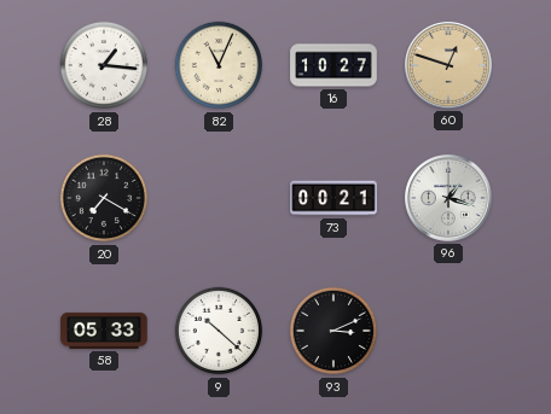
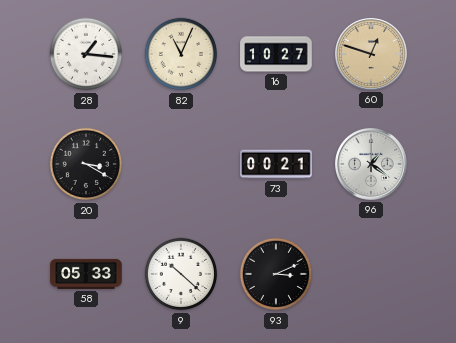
20: 7:20 -> 3:20
96: 1:18 -> 1:21
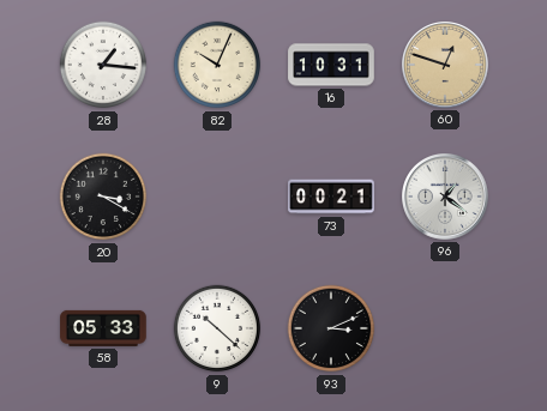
82: 11:04 -> 10:04
16: 10:27 -> 10:31
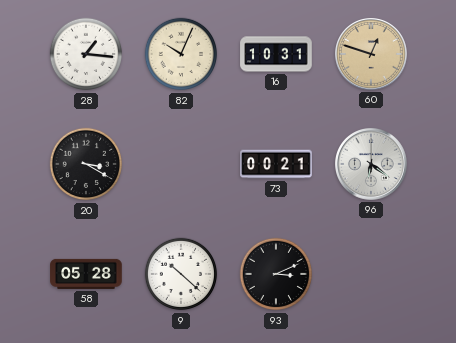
96: 1:21 -> 6:21
58: 05:33 -> 05:28
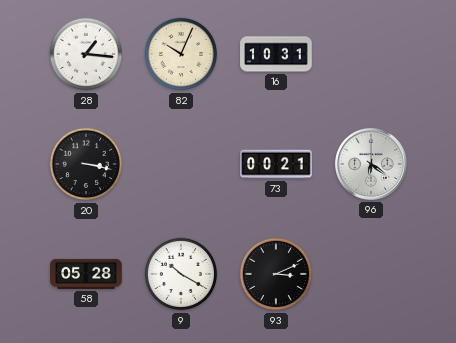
60: 12:48 -> none
20: 3:20 -> 3:17
9: 10:22 -> 10:20
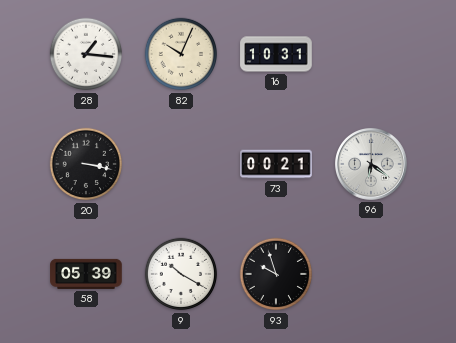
58: 05:28 -> 05:39
93: 3:11 -> 9:57
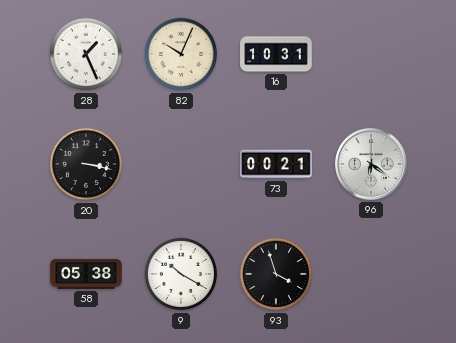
28: 1:16 -> 1:26
58: 05:39 -> 05:38
93: 9:57 -> 3:57
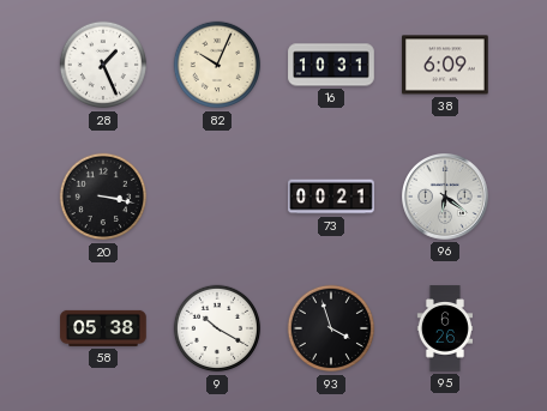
38: none -> 6:09
95: none -> 6:26
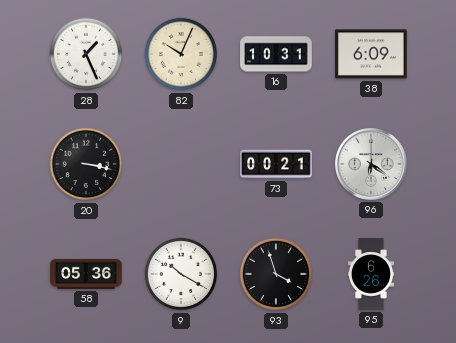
58: 05:38 -> 05:36
